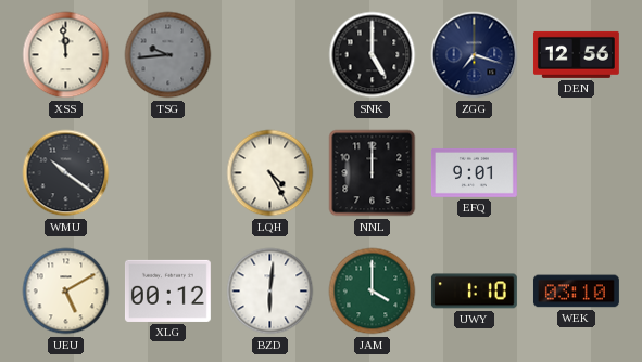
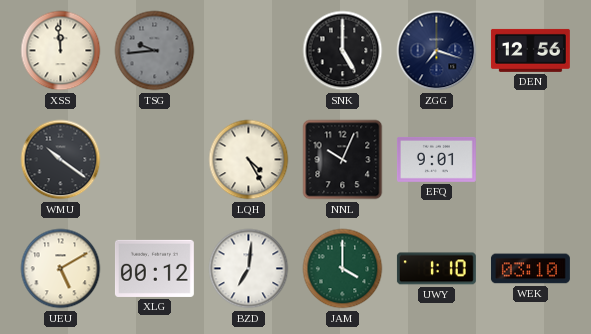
NNL: 12:00 -> 10:04
BZD: 6:01 -> 7:01
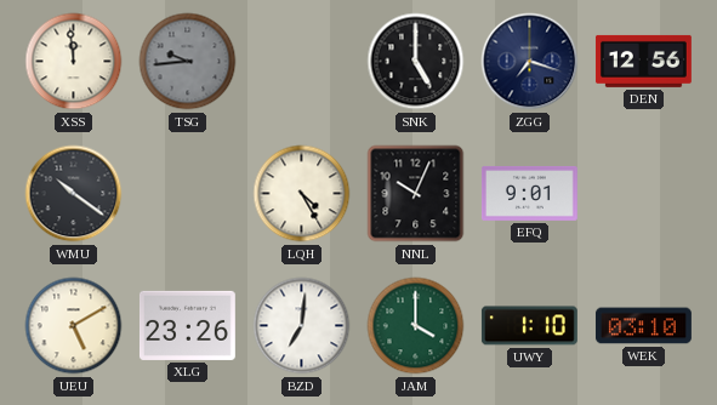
XLG: 00:12 -> 23:26
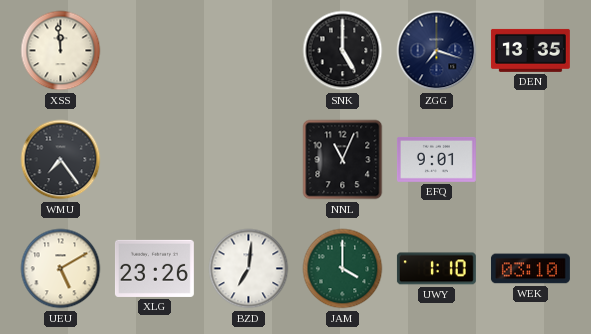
TSG: 9:44 -> none
DEN: 12:56 -> 13:35
WMU: 10:21 -> 7:24
LQH: 4:25 -> none
NNL: 10:04 -> 11:04
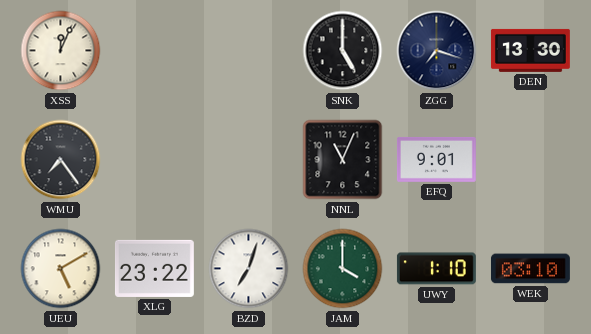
XSS: 11:59 -> 12:04
DEN: 13:35 -> 13:30
XLG: 23:26 -> 23:22
BZD: 7:01 -> 7:03
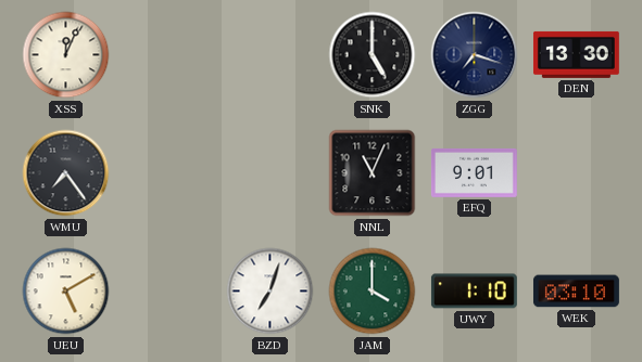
XLG: 23:22 -> none
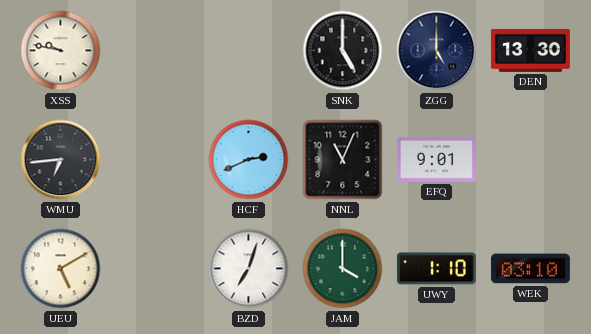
XSS: 12:04 -> 9:47
ZGG: 7:18 -> 5:00
WMU: 7:24 -> 6:44
HCF: none -> 2:41
